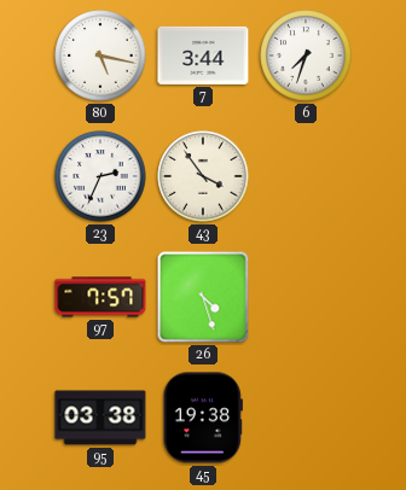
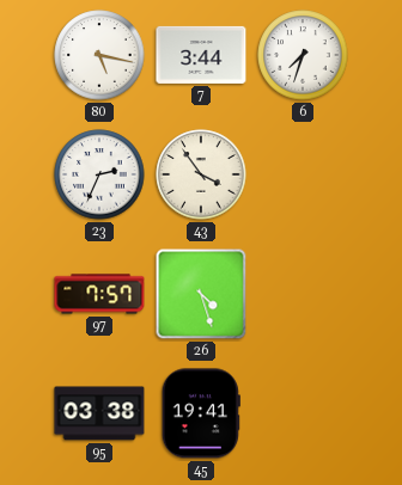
45: 19:38 -> 19:41
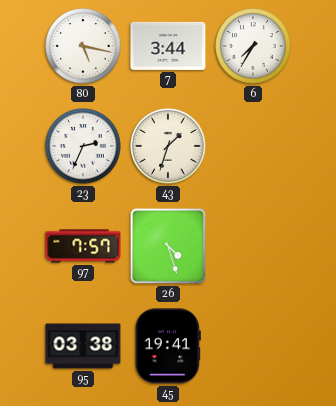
6: 7:33 -> 7:35
43: 3:54 -> 1:33
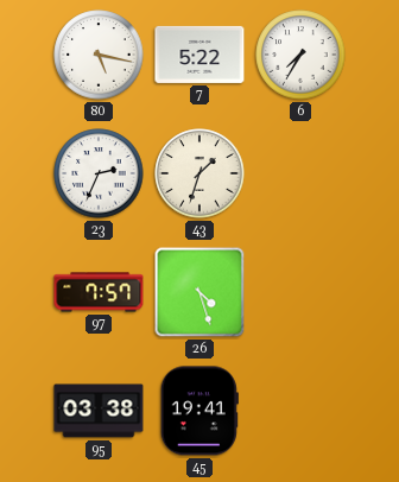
7: 3:44 -> 5:22
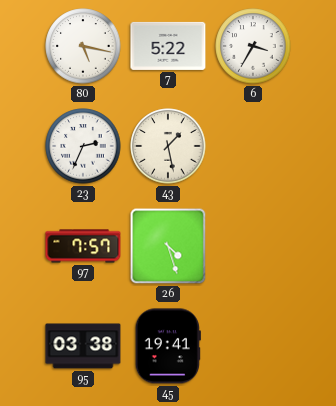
6: 7:35 -> 3:35
43: 1:33 -> 1:28
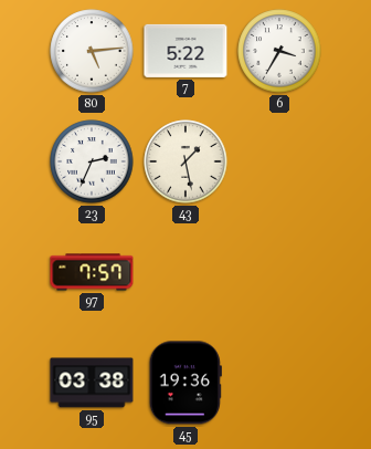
80: 5:17 -> 5:14
26: 4:27 -> none
45: 19:41 -> 19:36
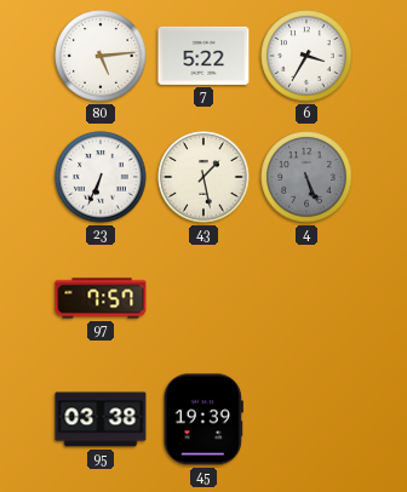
23: 2:34 -> 6:34
4: none -> 5:26
45: 19:36 -> 19:39
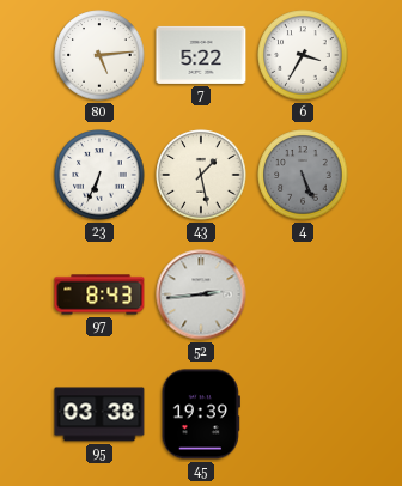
97: 7:57 -> 8:43
52: none -> 2:44
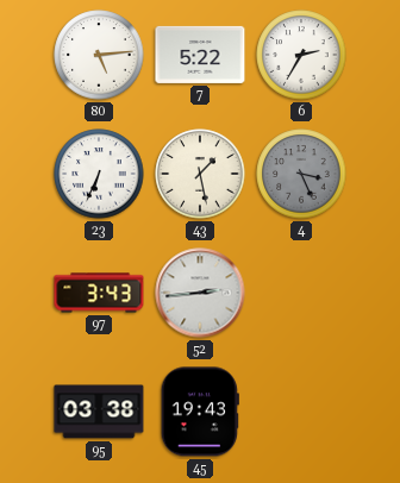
6: 3:35 -> 2:35
4: 5:26 -> 3:26
97: 8:43 -> 3:43
45: 19:39 -> 19:43
